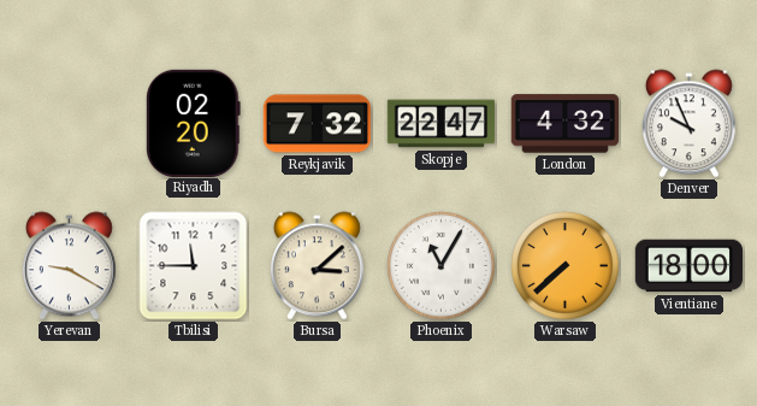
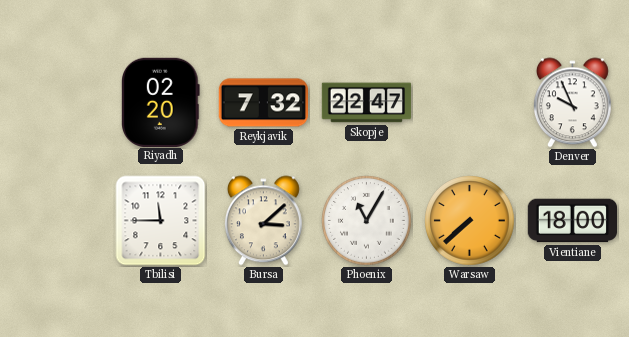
London: 4:32 -> none
Yerevan: 9:20 -> none
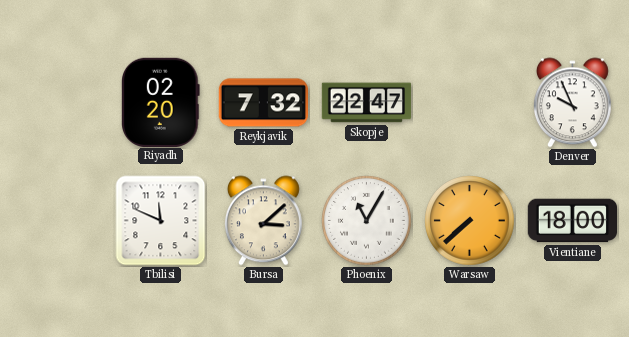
Tbilisi: 11:45 -> 11:49
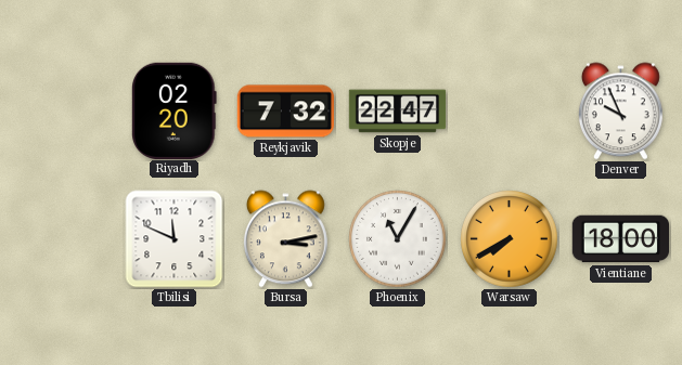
Bursa: 3:08 -> 3:13
Warsaw: 7:38 -> 7:40
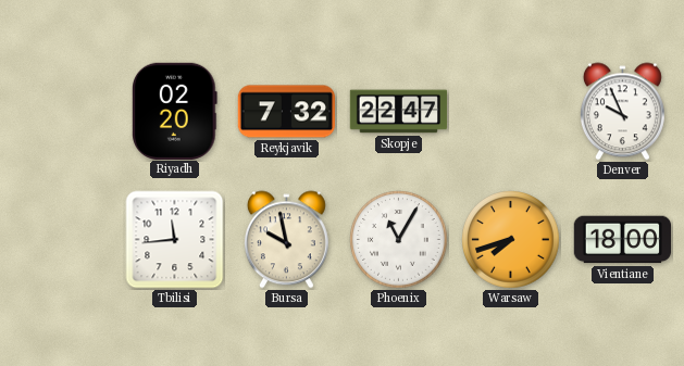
Tbilisi: 11:49 -> 11:44
Bursa: 3:13 -> 9:58
Warsaw: 7:40 -> 7:42
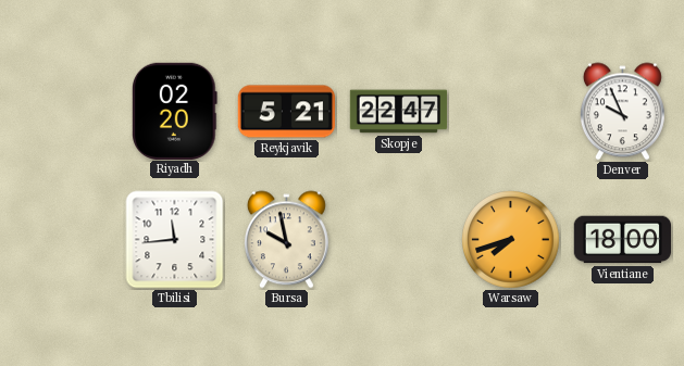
Reykjavik: 7:32 -> 5:21
Phoenix: 11:05 -> none
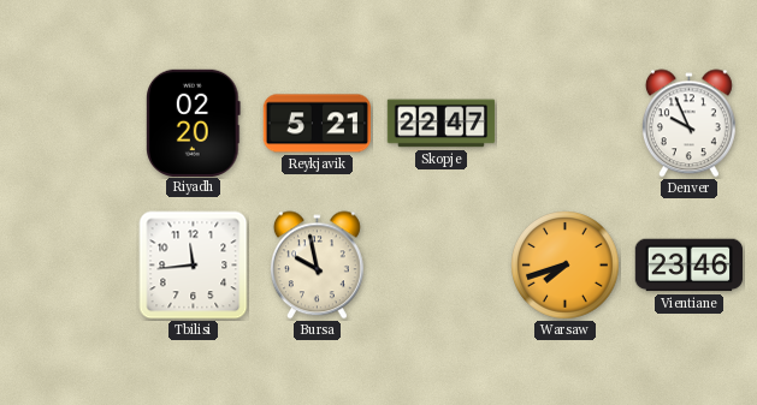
Vientiane: 18:00 -> 23:46
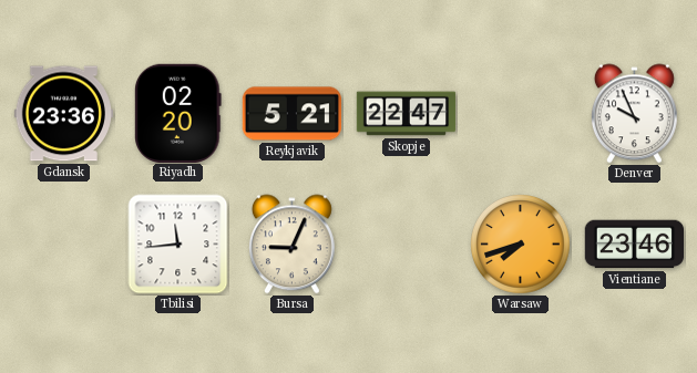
Gdansk: none -> 23:36
Bursa: 9:58 -> 9:04
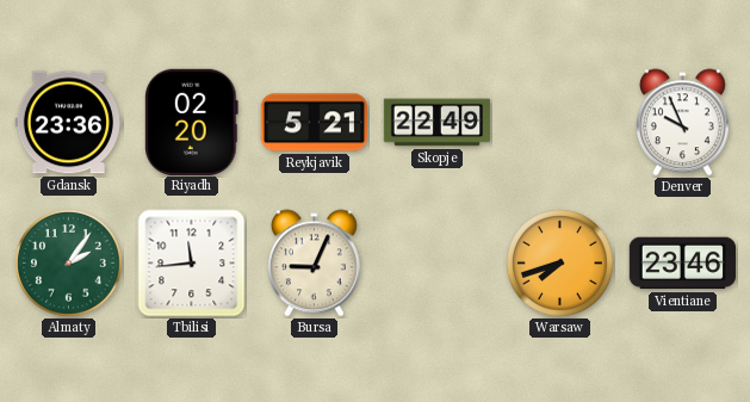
Skopje: 22:47 -> 22:49
Almaty: none -> 2:06
